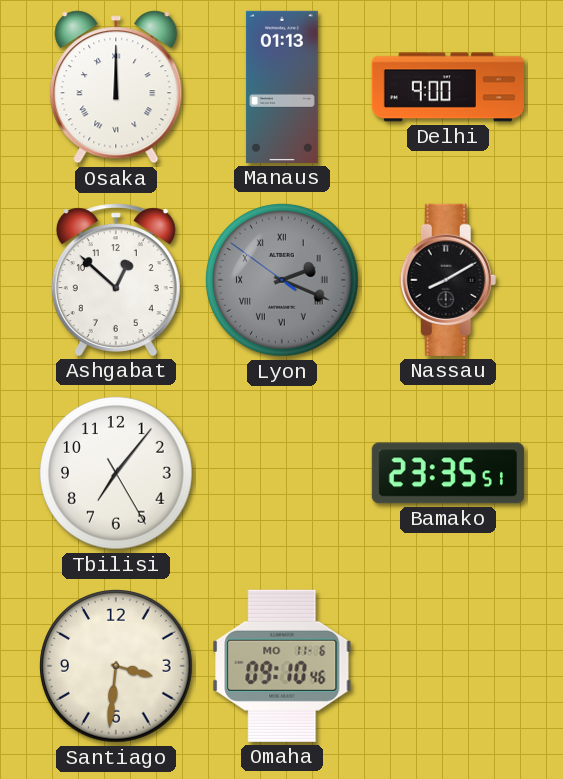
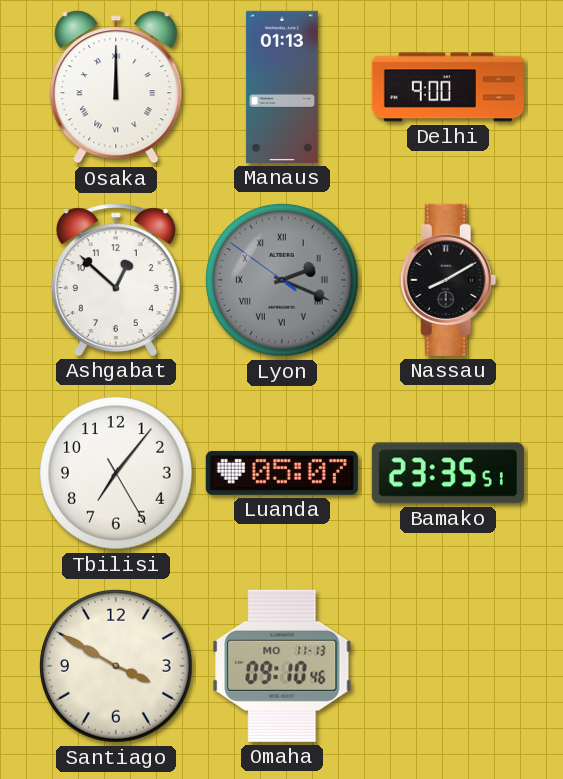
Luanda: none -> 05:07
Santiago: 3:31 -> 3:50
Omaha date: MO 11-6 -> MO 11-13
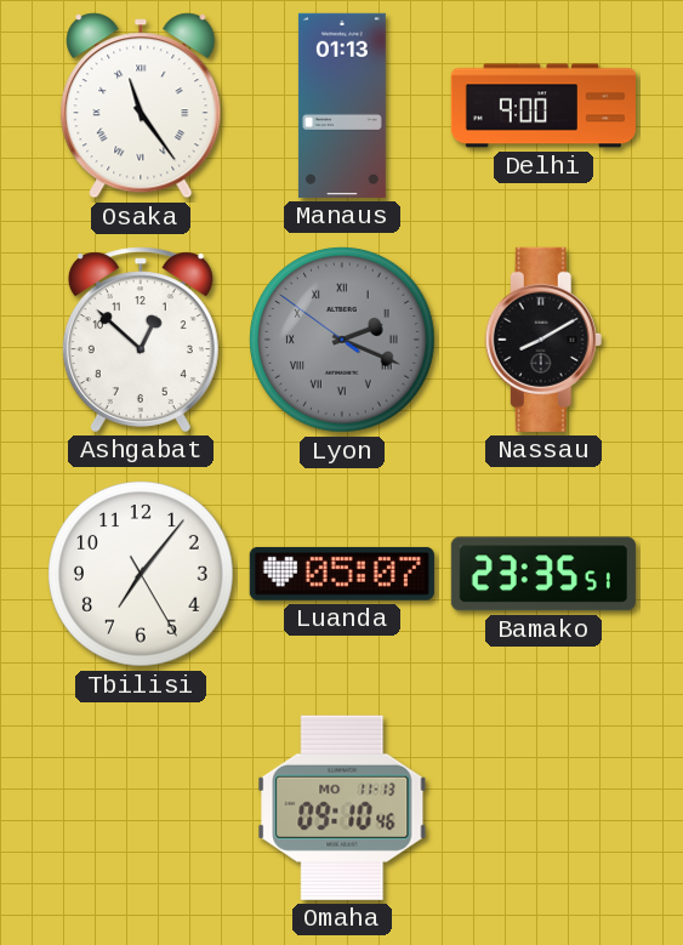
Osaka: 12:00 -> 11:24
Santiago: 3:50 -> none
